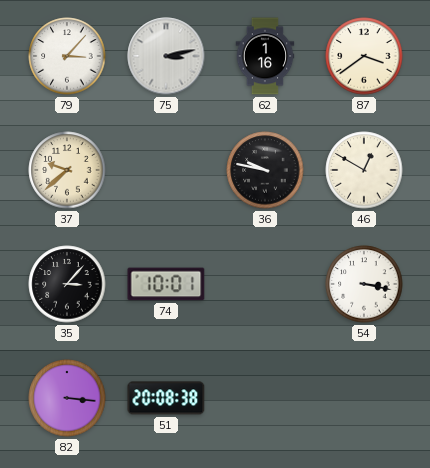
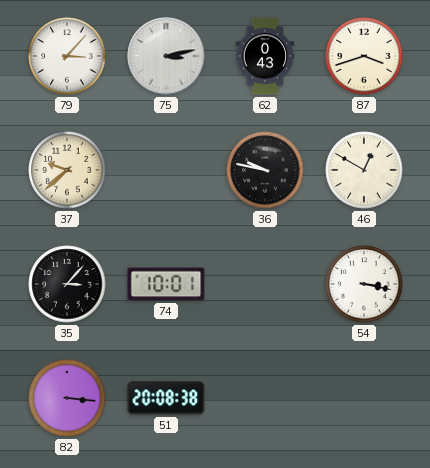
62: 1:16 -> 0:43
87: 3:39 -> 3:42
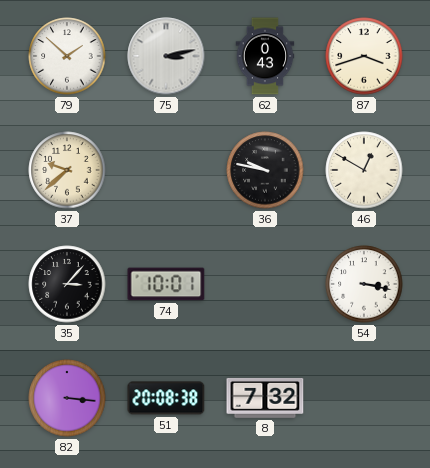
79: 3:07 -> 1:52
8: none -> 7:32
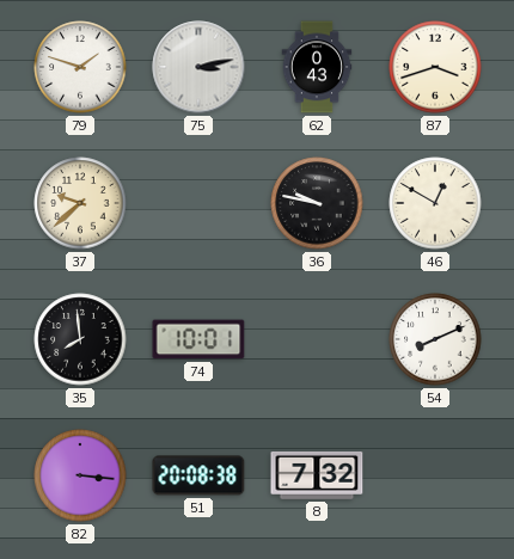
79: 1:52 -> 1:48
35: 3:07 -> 7:59
54: 3:17 -> 8:11
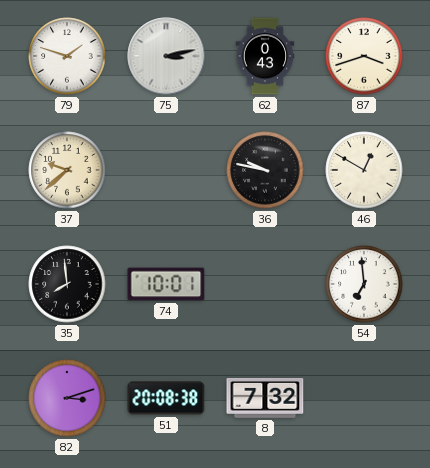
54: 8:11 -> 6:59
82: 3:16 -> 3:12
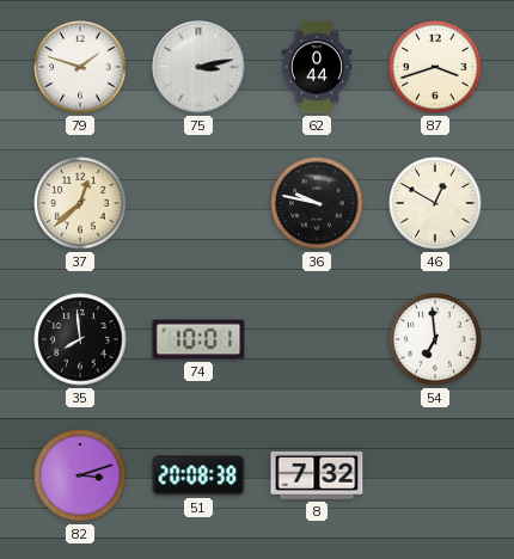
62: 0:43 -> 0:44
37: 9:38 -> 12:38
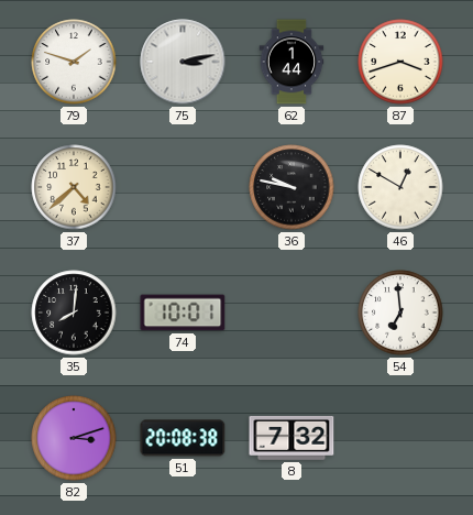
62: 0:44 -> 1:44
37: 12:38 -> 4:38
35: 7:59 -> 8:01
